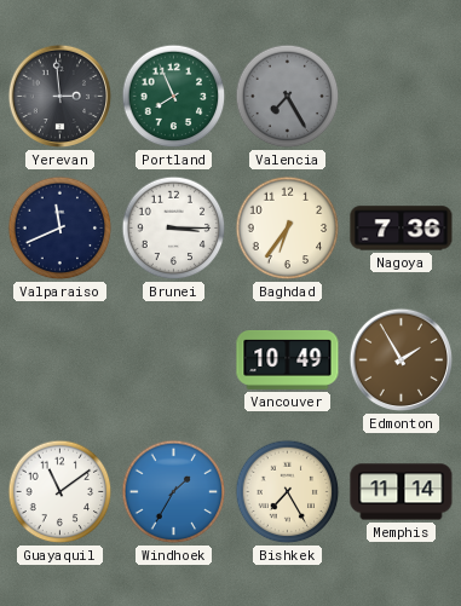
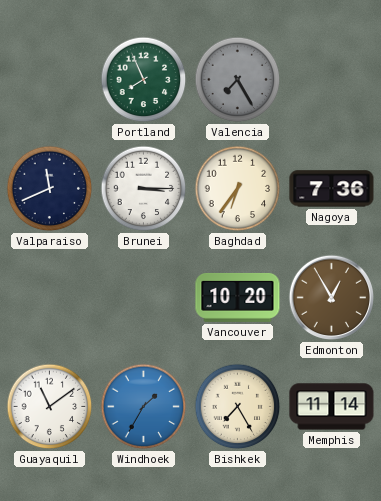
Yerevan: 2:59 -> none
Vancouver: 10:49 -> 10:20
Edmonton: 1:55 -> 12:55
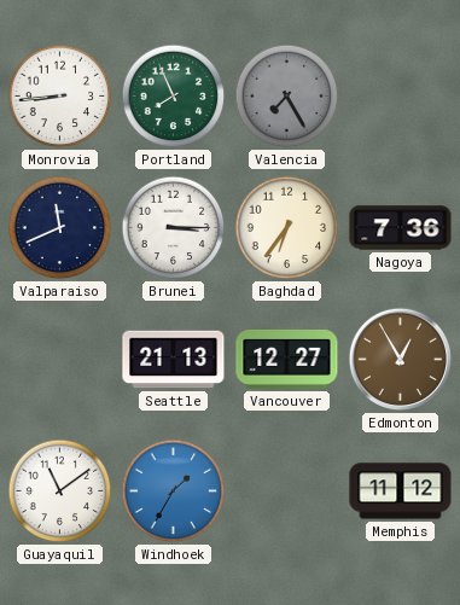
Monrovia: none -> 8:44
Seattle: none -> 21:13
Vancouver: 10:20 -> 12:27
Bishkek: 7:25 -> none
Memphis: 11:14 -> 11:12
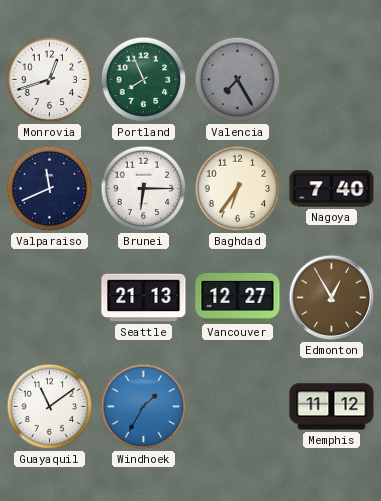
Monrovia: 8:44 -> 12:42
Brunei: 3:15 -> 6:15
Nagoya: 7:36 -> 7:40
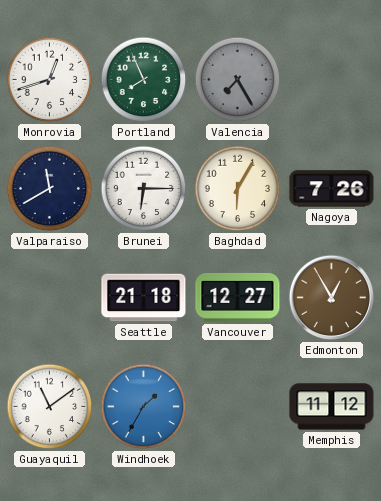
Valparaiso: 11:41 -> 11:40
Baghdad: 6:36 -> 6:05
Nagoya: 7:40 -> 7:26
Seattle: 21:13 -> 21:18
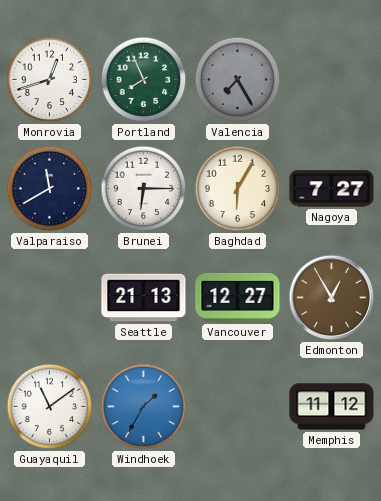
Nagoya: 7:26 -> 7:27
Seattle: 21:18 -> 21:13
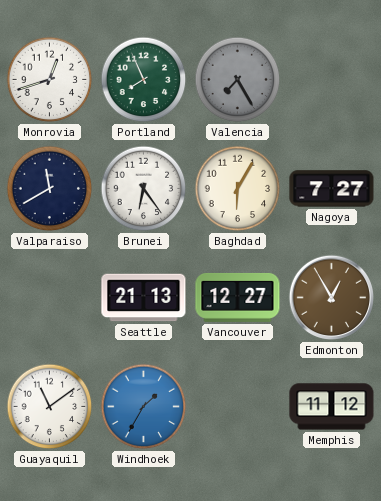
Brunei: 6:15 -> 6:24
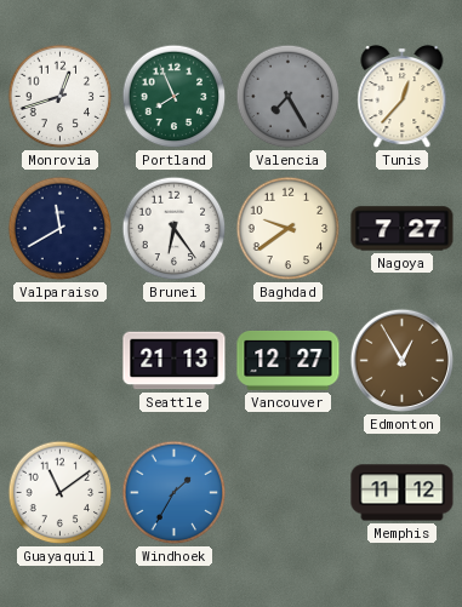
Tunis: none -> 12:37
Baghdad: 6:05 -> 9:39
